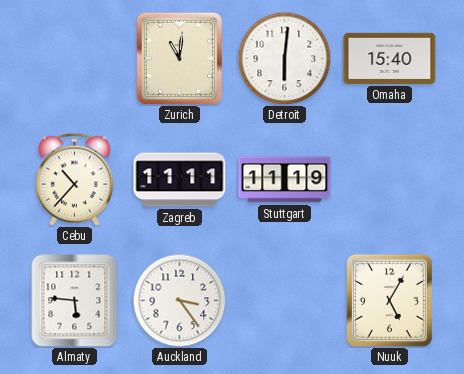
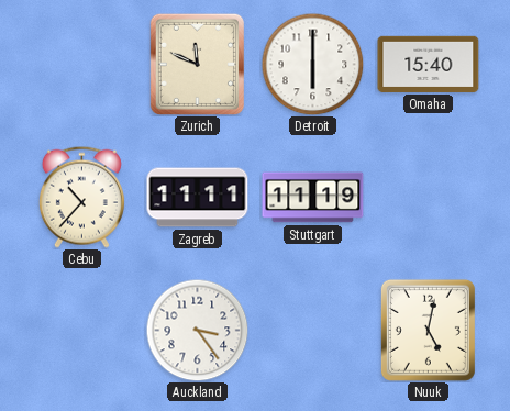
Zurich: 11:01 -> 11:49
Detroit: 6:01 -> 6:00
Almaty: 5:46 -> none
Nuuk: 5:05 -> 5:02
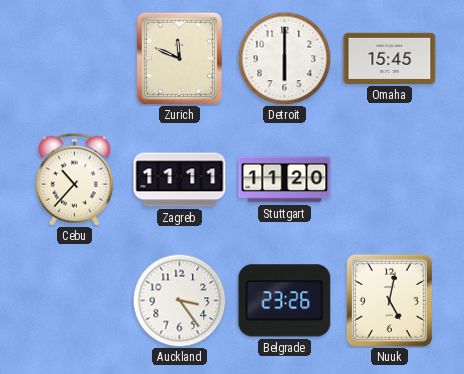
Omaha: 15:40 -> 15:45
Stuttgart: 11:19 -> 11:20
Belgrade: none -> 23:26
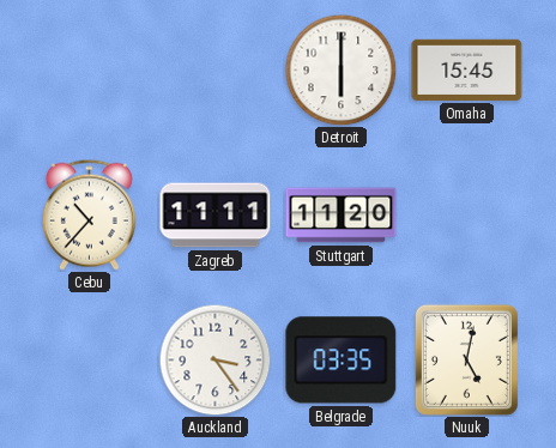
Zurich: 11:49 -> none
Belgrade: 23:26 -> 03:35
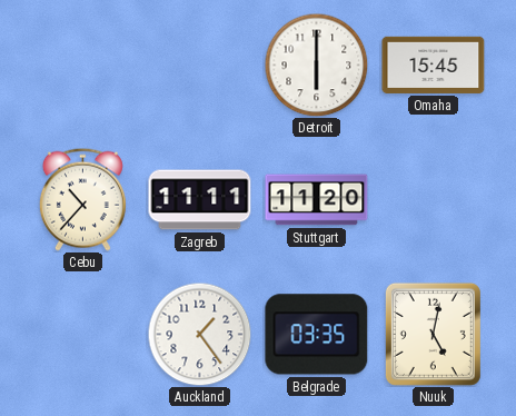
Auckland: 3:24 -> 1:24
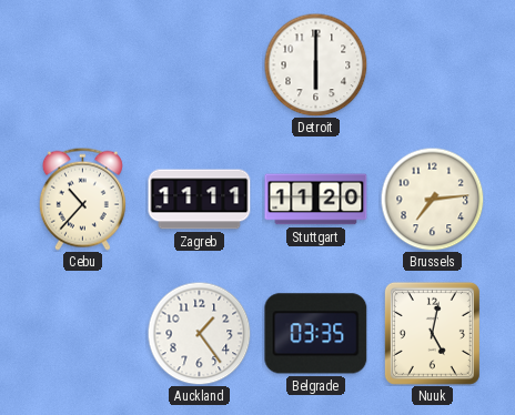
Omaha: 15:45 -> none
Brussels: none -> 7:14
